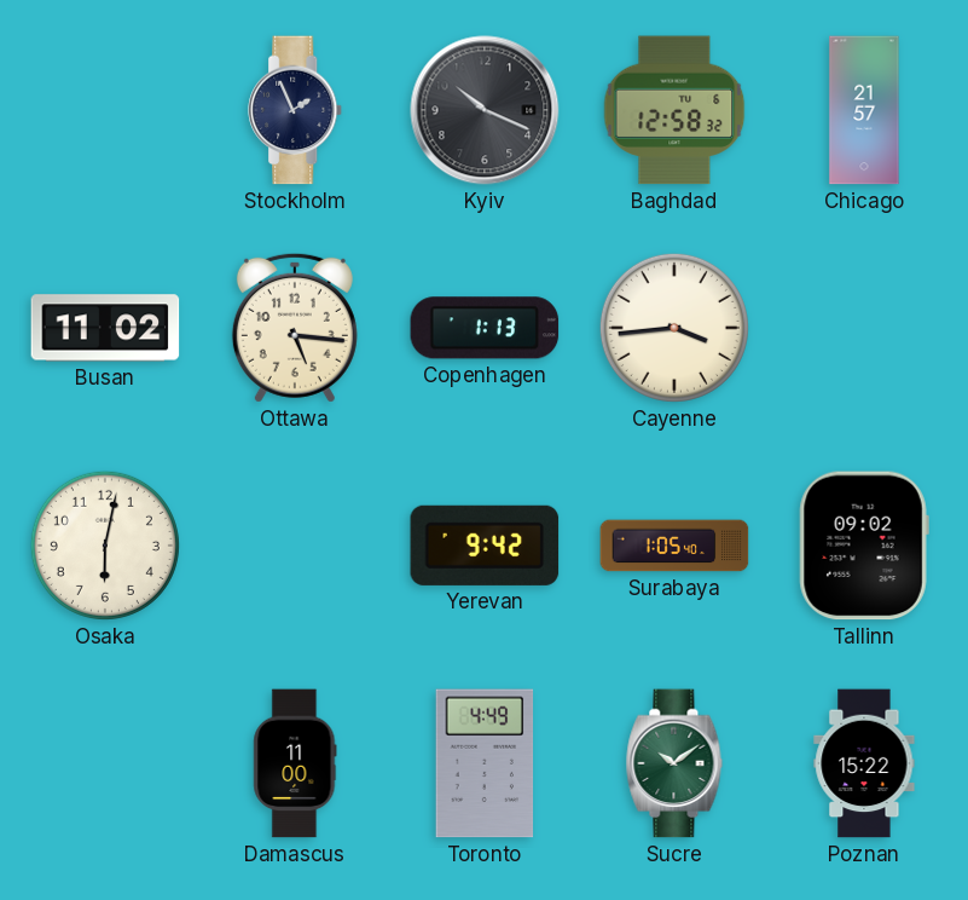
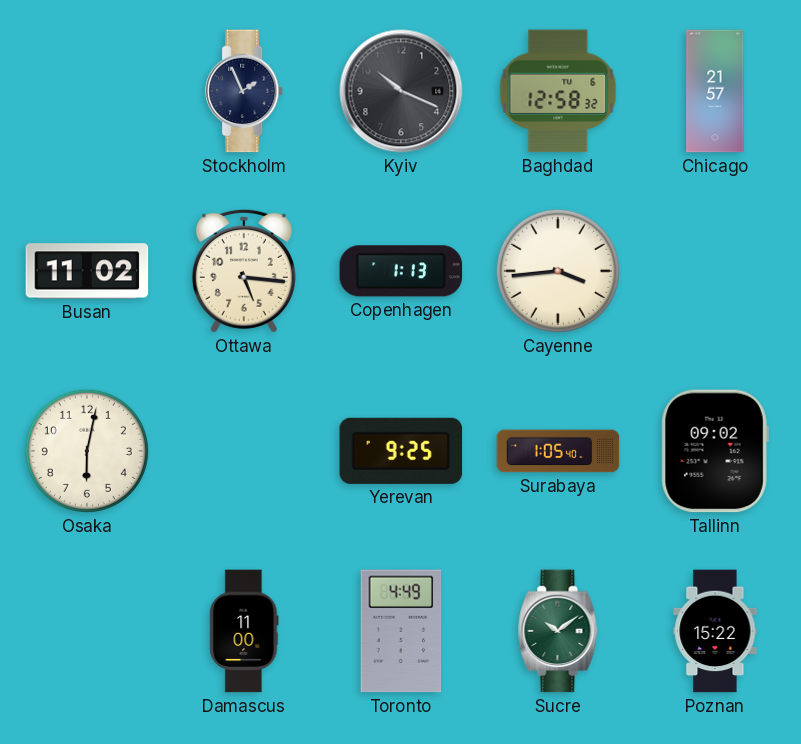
Yerevan: 9:42 -> 9:25
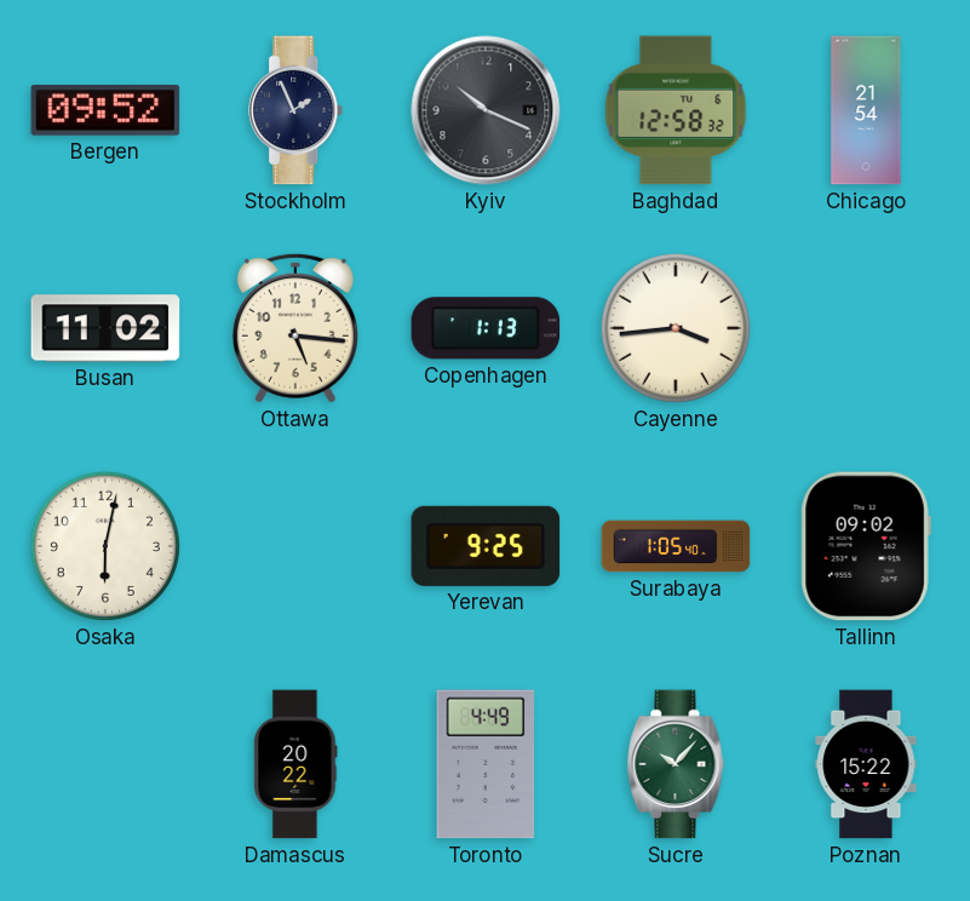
Bergen: none -> 09:52
Chicago: 21:57 -> 21:54
Damascus: 11:00 -> 20:22
Sucre: 10:09 -> 10:07
